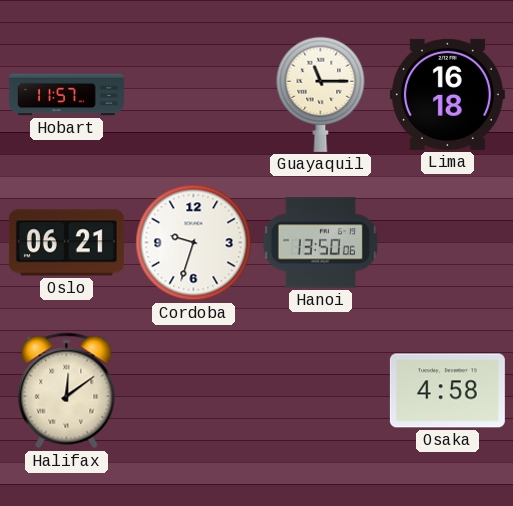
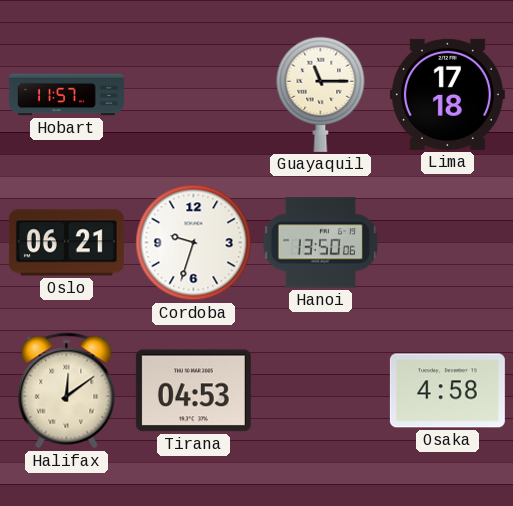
Lima: 16:18 -> 17:18
Tirana: none -> 04:53
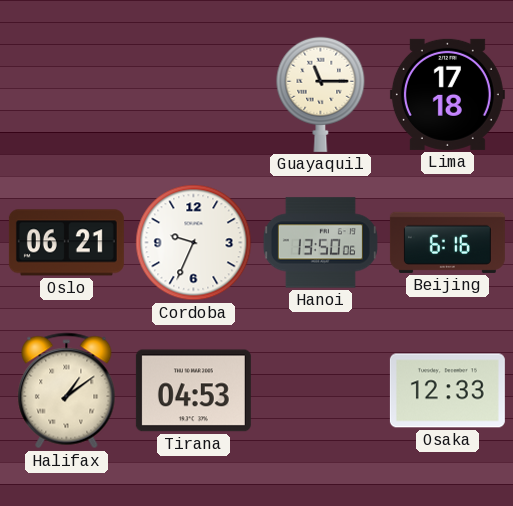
Hobart: 11:57 -> none
Cordoba: 9:33 -> 9:34
Beijing: none -> 6:16
Halifax: 12:09 -> 1:09
Osaka: 4:58 -> 12:33
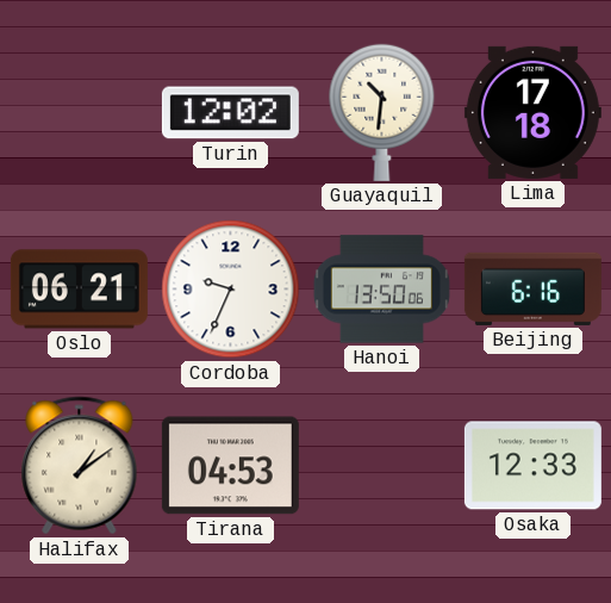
Turin: none -> 12:02
Guayaquil: 11:15 -> 10:31
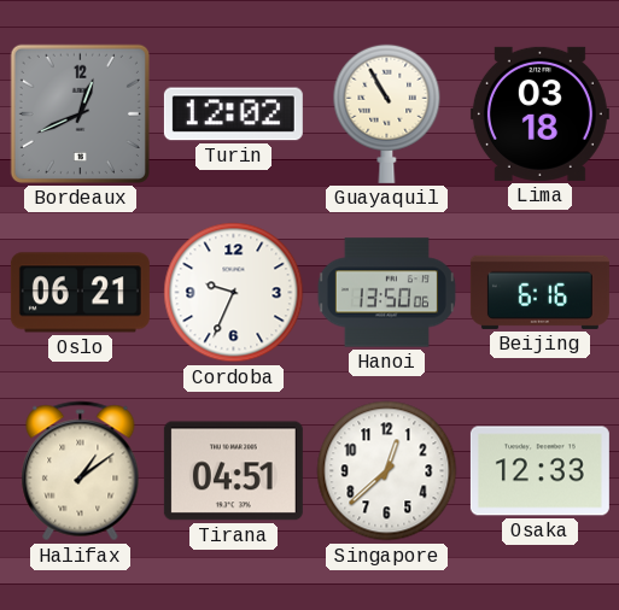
Bordeaux: none -> 12:41
Guayaquil: 10:31 -> 10:55
Lima: 17:18 -> 03:18
Tirana: 04:53 -> 04:51
Singapore: none -> 12:38
